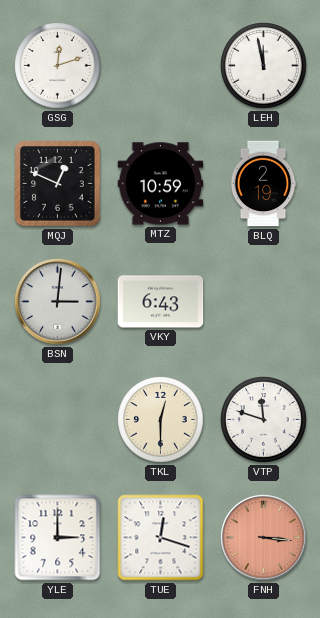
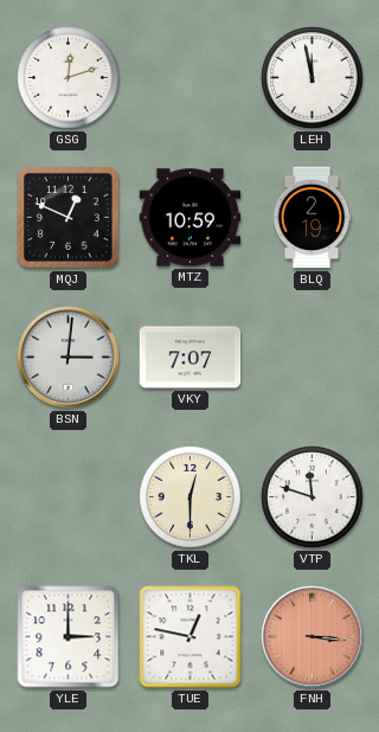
VKY: 6:43 -> 7:07
TUE: 12:18 -> 12:47
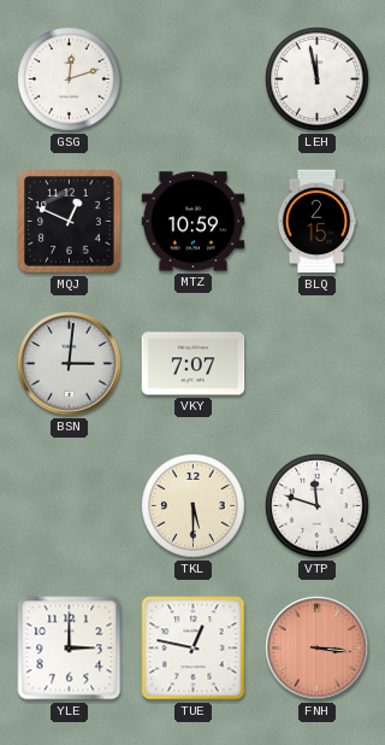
BLQ: 2:19 -> 2:15
TKL: 12:30 -> 5:30
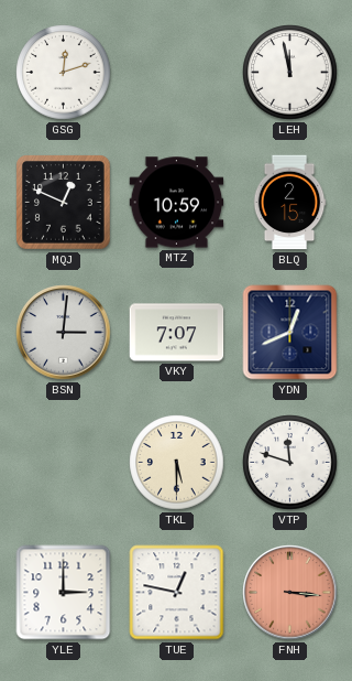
YDN: none -> 12:41
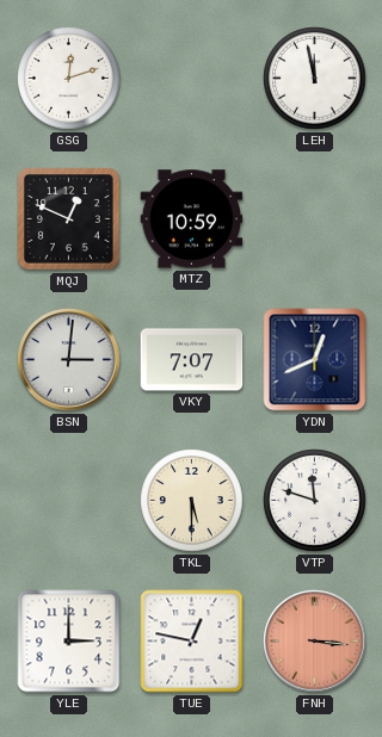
BLQ: 2:15 -> none
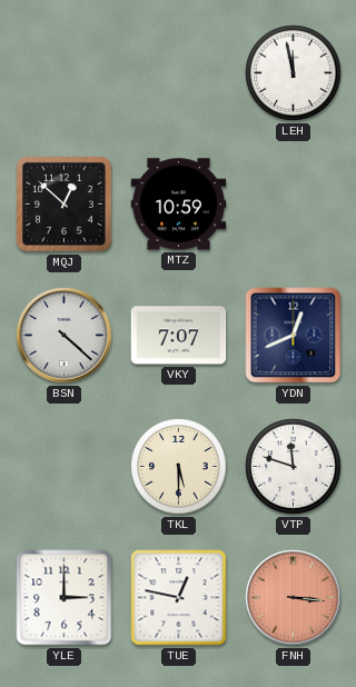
GSG: 12:12 -> none
MQJ: 12:49 -> 12:52
BSN: 3:01 -> 4:22
